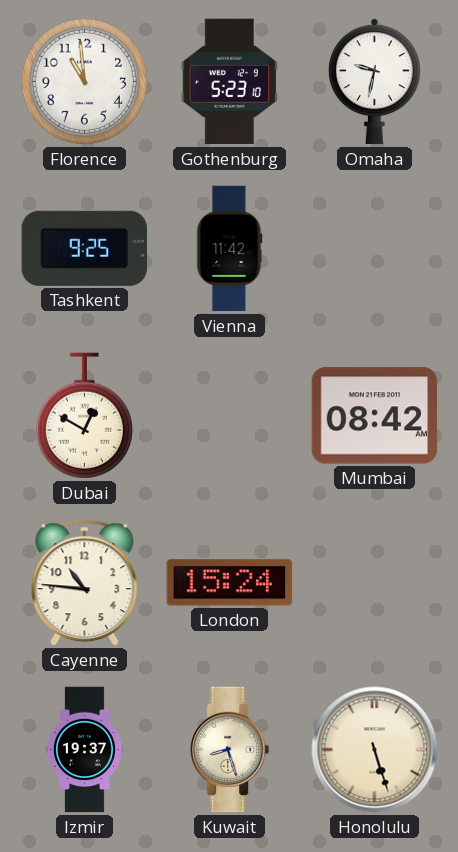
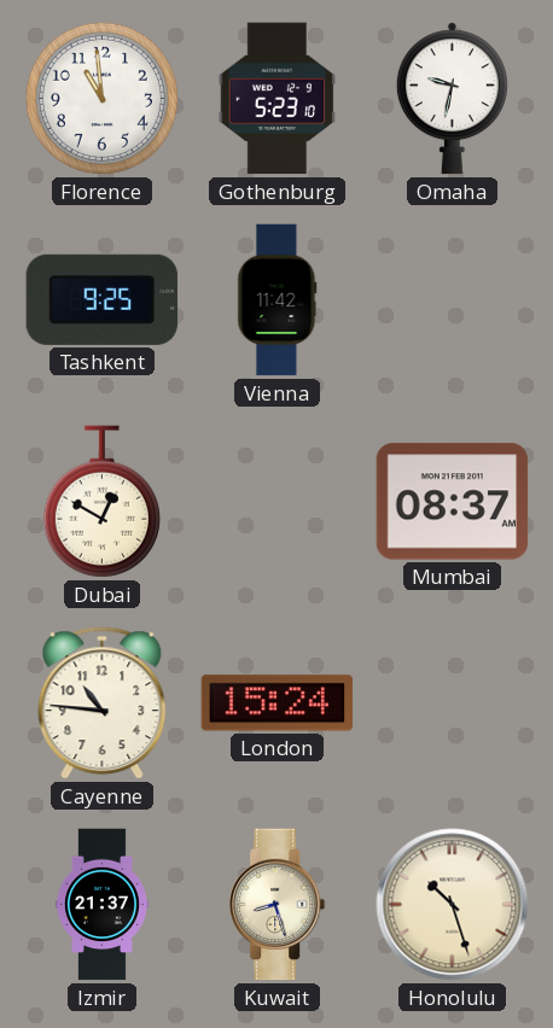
Mumbai: 08:42 -> 08:37
Izmir: 19:37 -> 21:37
Honolulu: 5:27 -> 10:27
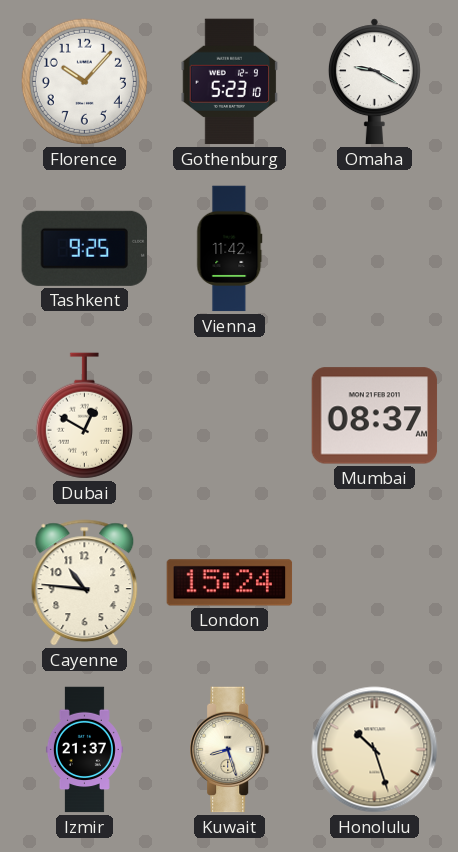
Florence: 10:59 -> 10:07
Omaha: 9:32 -> 9:20
